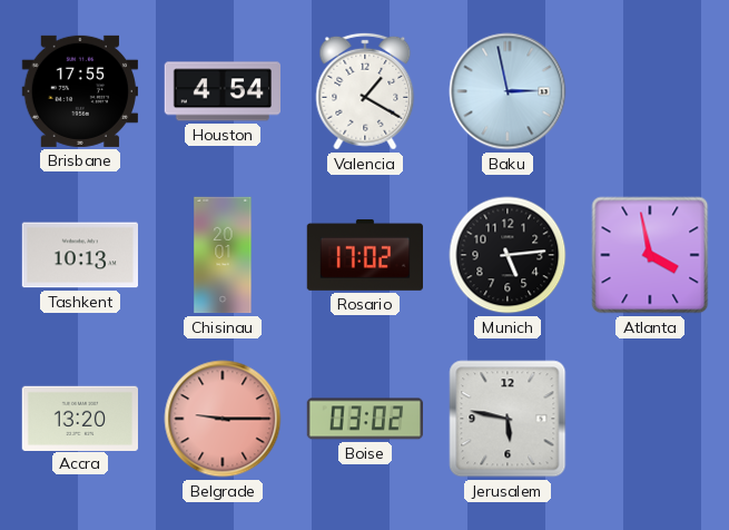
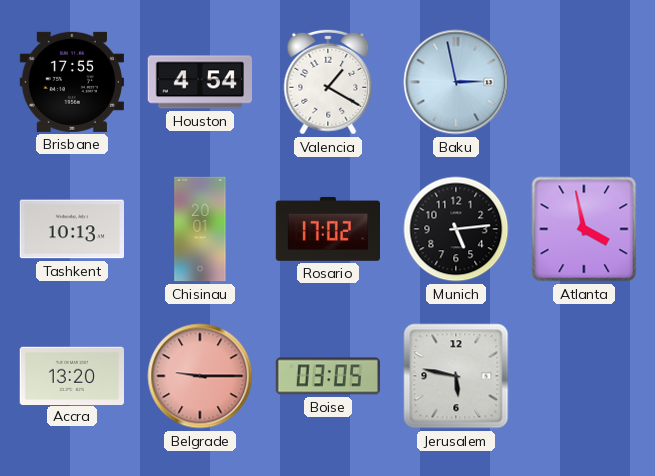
Boise: 03:02 -> 03:05
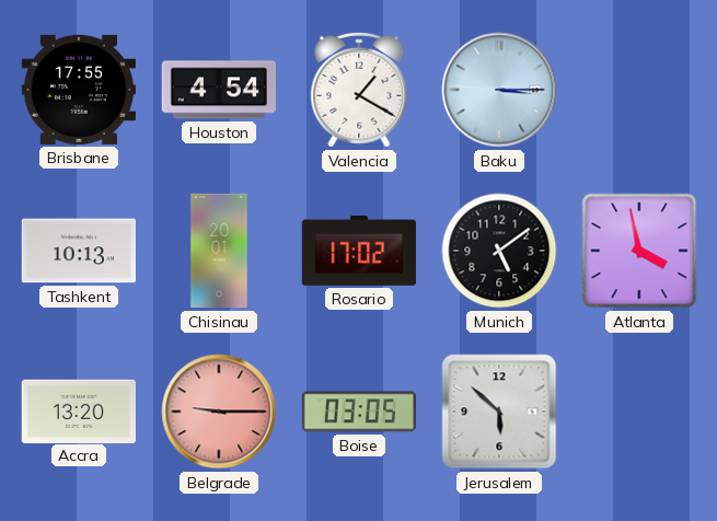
Baku: 2:58 -> 3:15
Munich: 5:14 -> 5:09
Jerusalem: 5:47 -> 5:52
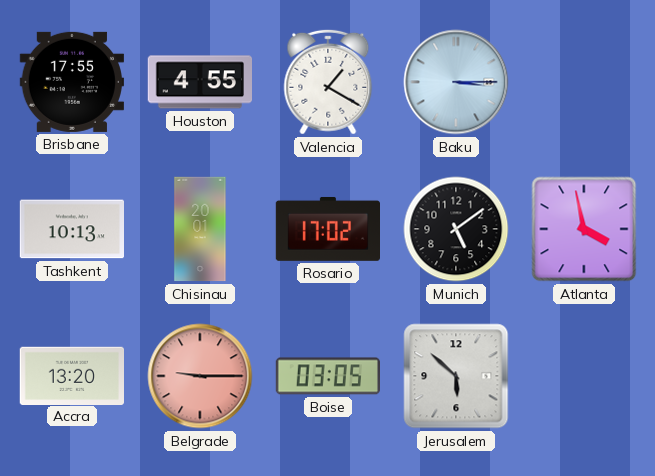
Houston: 4:54 -> 4:55
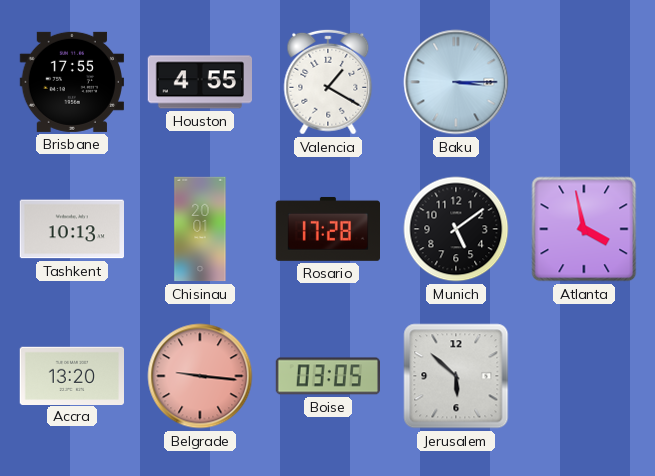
Rosario: 17:02 -> 17:28
Belgrade: 9:15 -> 9:16
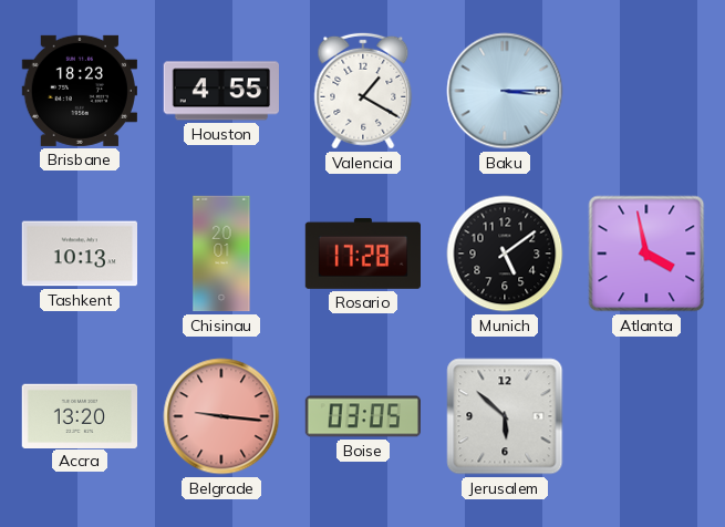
Brisbane: 17:55 -> 18:23
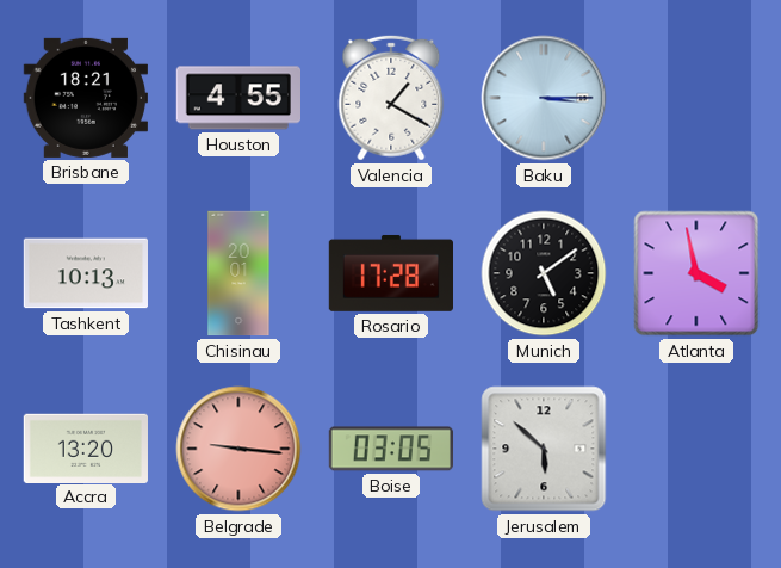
Brisbane: 18:23 -> 18:21
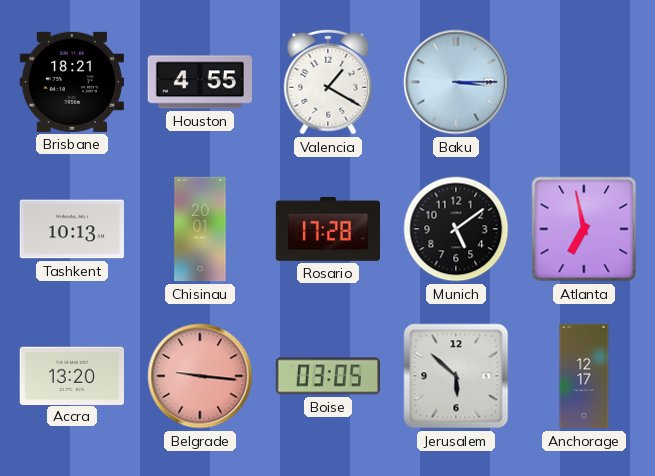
Atlanta: 3:58 -> 6:58
Anchorage: none -> 12:17
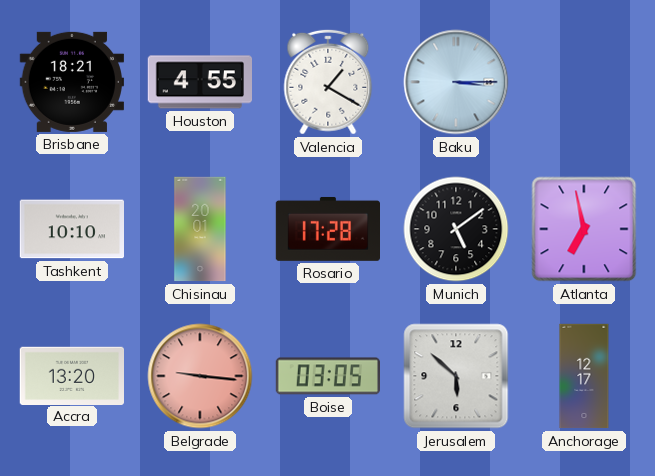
Tashkent: 10:13 -> 10:10
